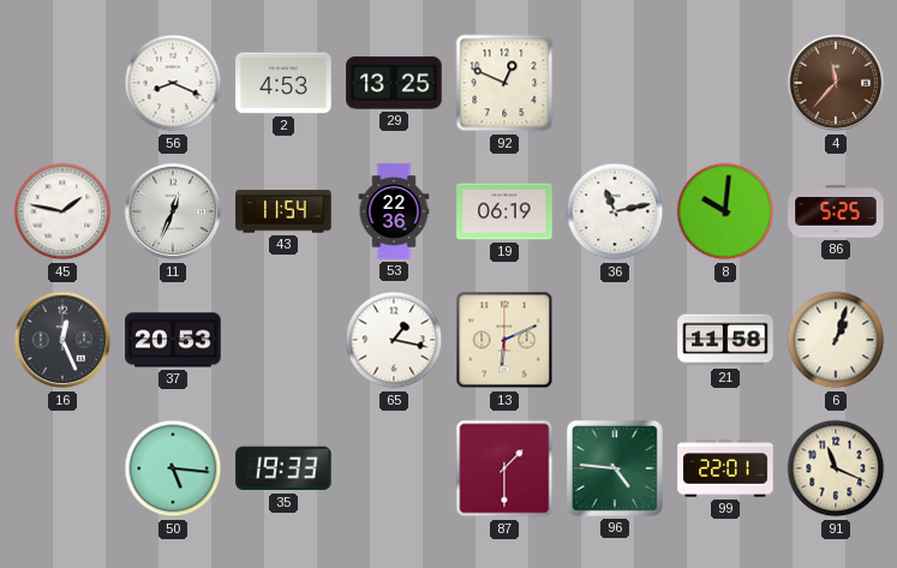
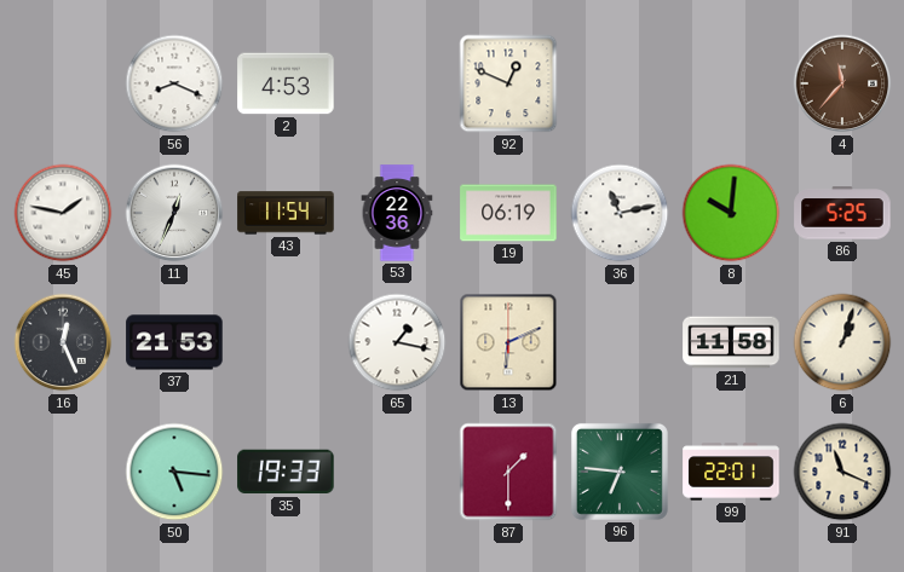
29: 13:25 -> none
37: 20:53 -> 21:53
96: 4:46 -> 6:46
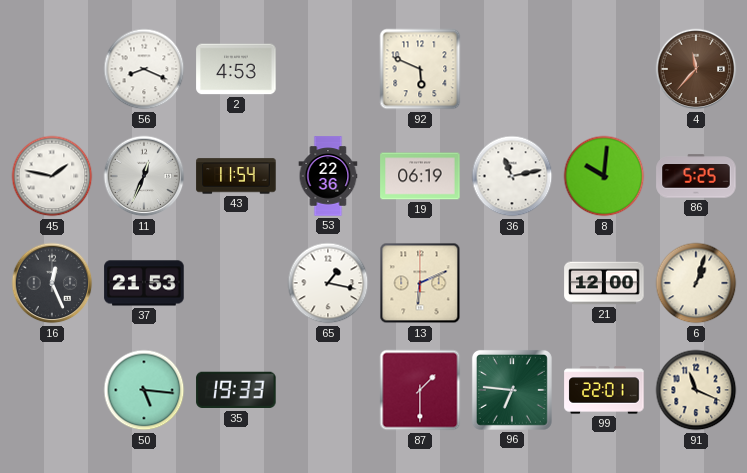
92: 12:49 -> 5:49
21: 11:58 -> 12:00
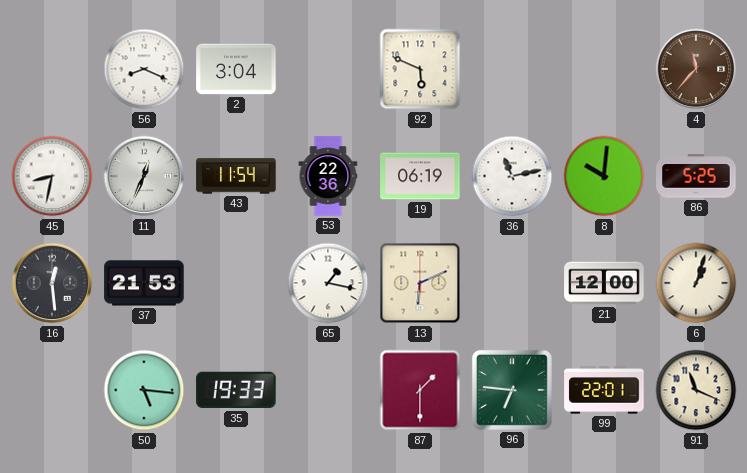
2: 4:53 -> 3:04
45: 1:47 -> 8:32
16: 12:26 -> 12:29
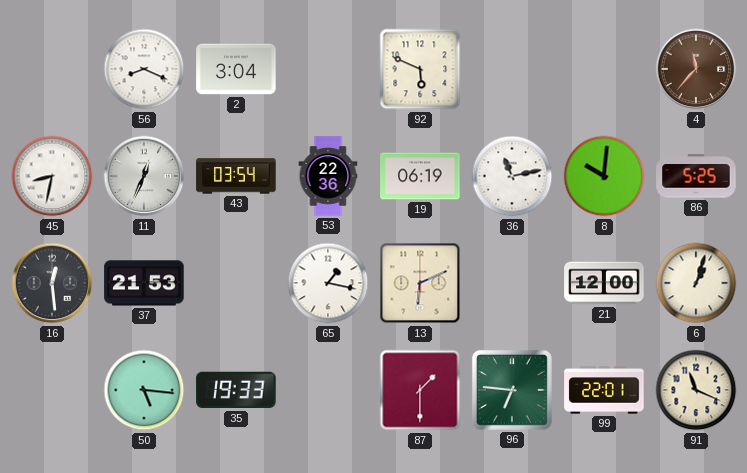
43: 11:54 -> 03:54
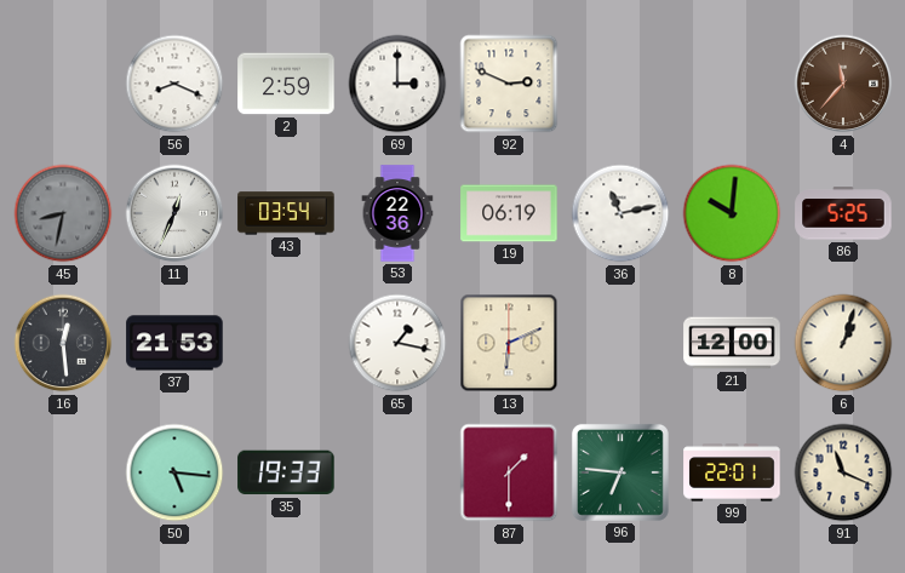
2: 3:04 -> 2:59
69: none -> 3:00
92: 5:49 -> 2:49
45 dial: white -> grey
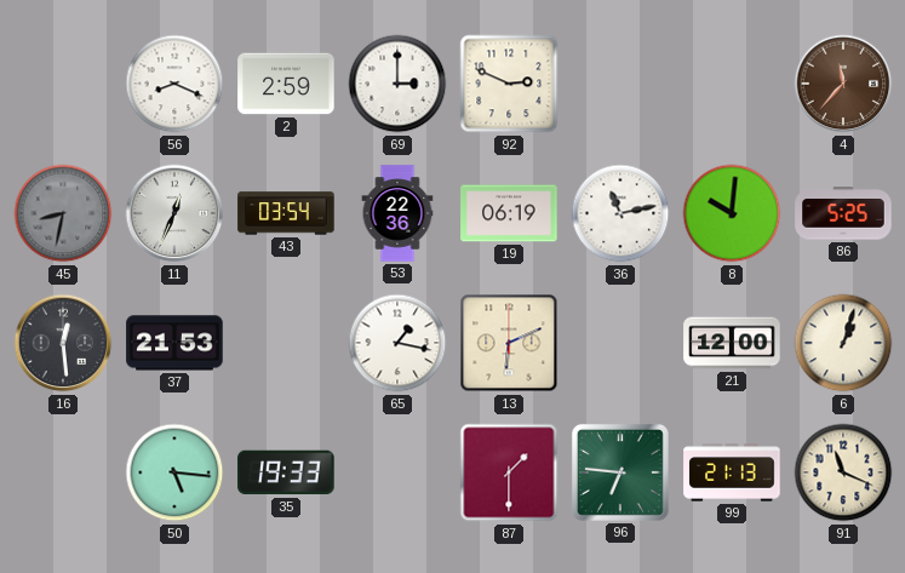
99: 22:01 -> 21:13
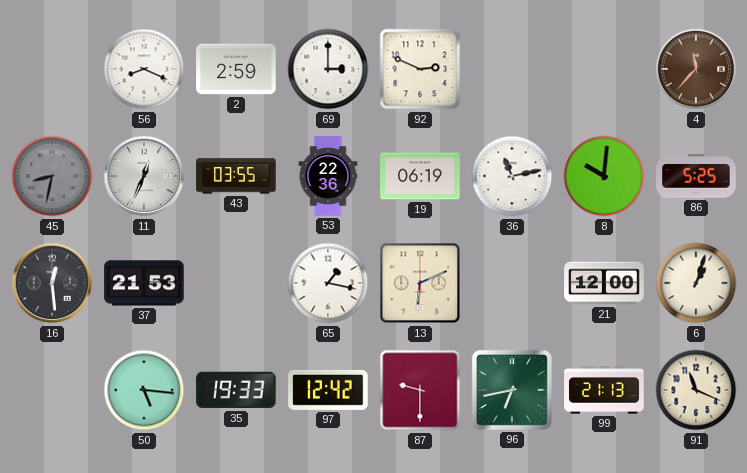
43: 03:54 -> 03:55
97: none -> 12:42
87: 1:30 -> 9:30
96: 6:46 -> 6:43
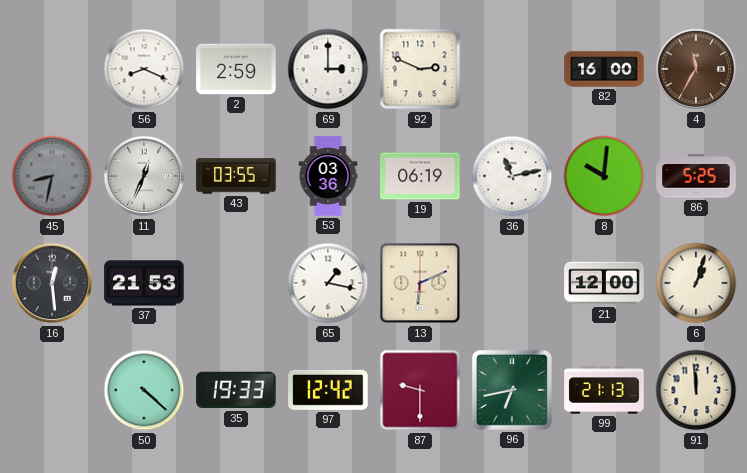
82: none -> 16:00
4: 11:37 -> 11:35
53: 22:36 -> 03:36
50: 5:16 -> 4:22
91: 11:19 -> 11:59
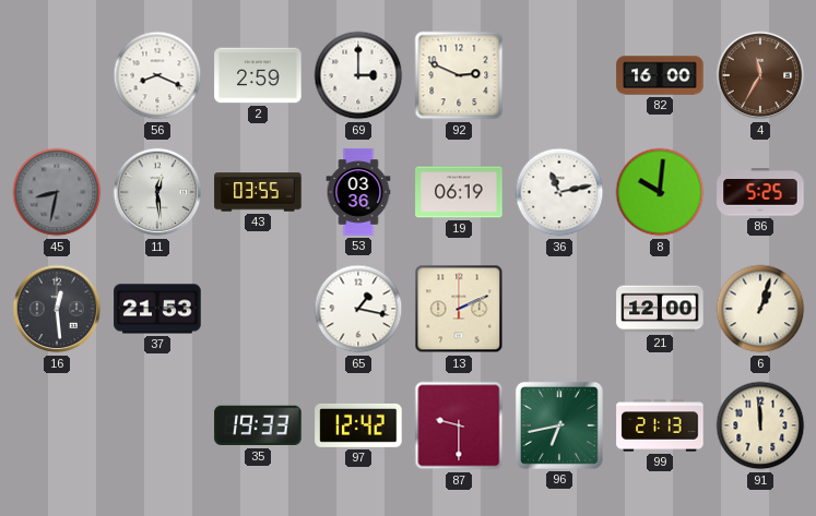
11: 12:34 -> 12:29
13: 6:11 -> 2:11
50: 4:22 -> none
